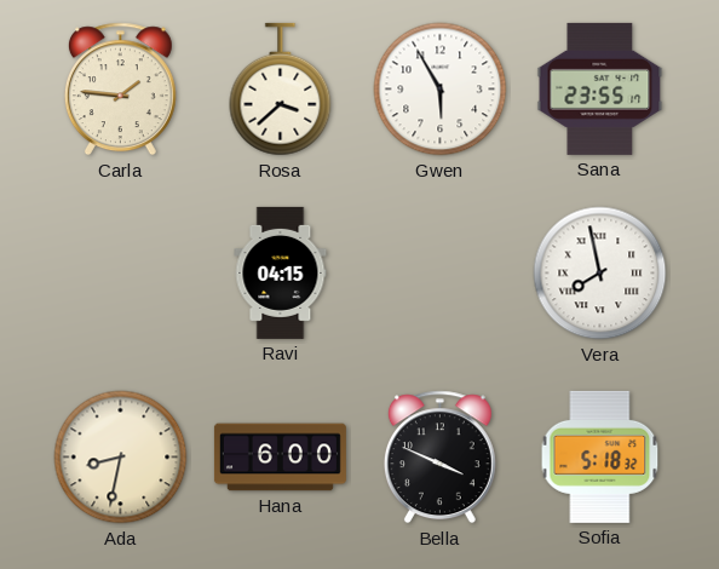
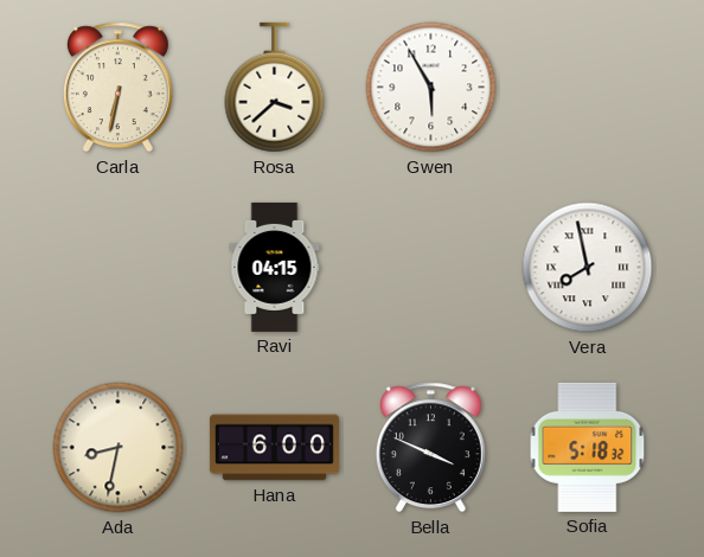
Carla: 1:46 -> 6:32
Sana: 23:55 -> none
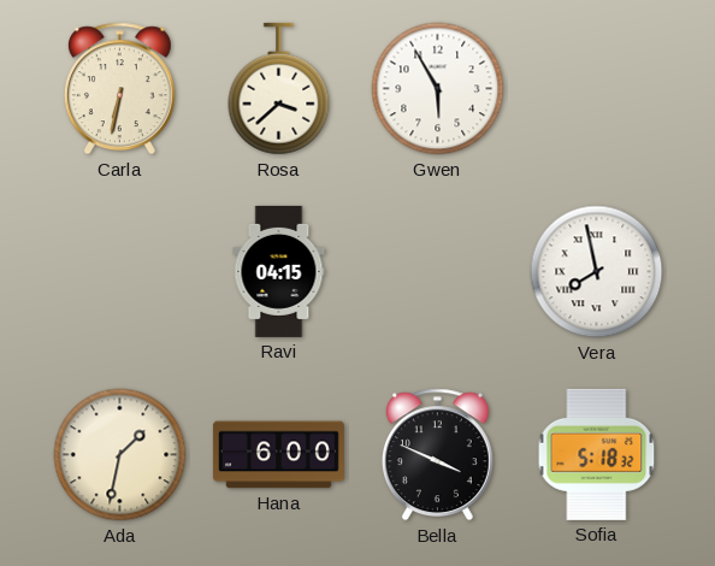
Ada: 8:32 -> 1:32
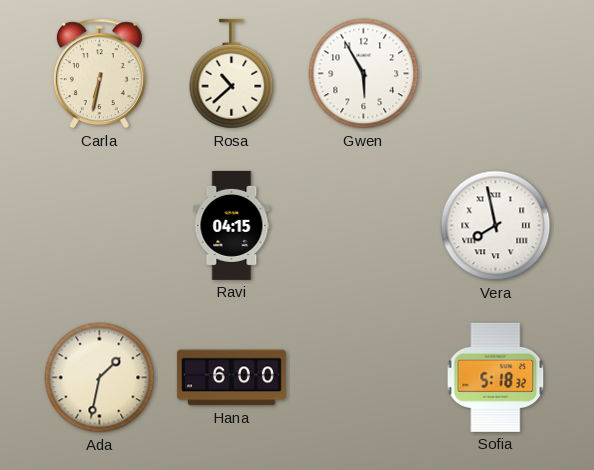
Rosa: 3:38 -> 10:38
Bella: 3:49 -> none
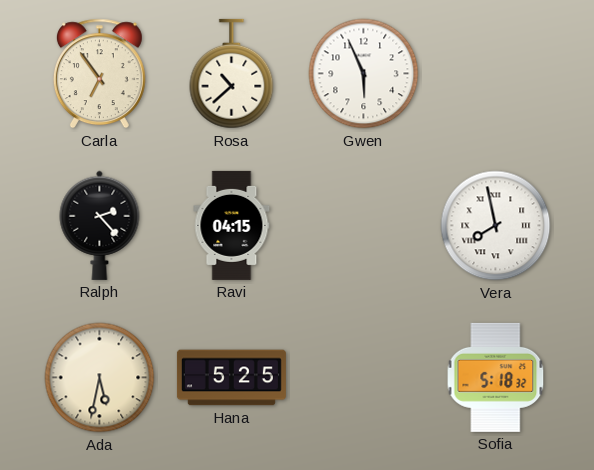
Carla: 6:32 -> 6:54
Gwen: 5:55 -> 5:56
Ralph: none -> 2:23
Ada: 1:32 -> 5:32
Hana: 6:00 -> 5:25
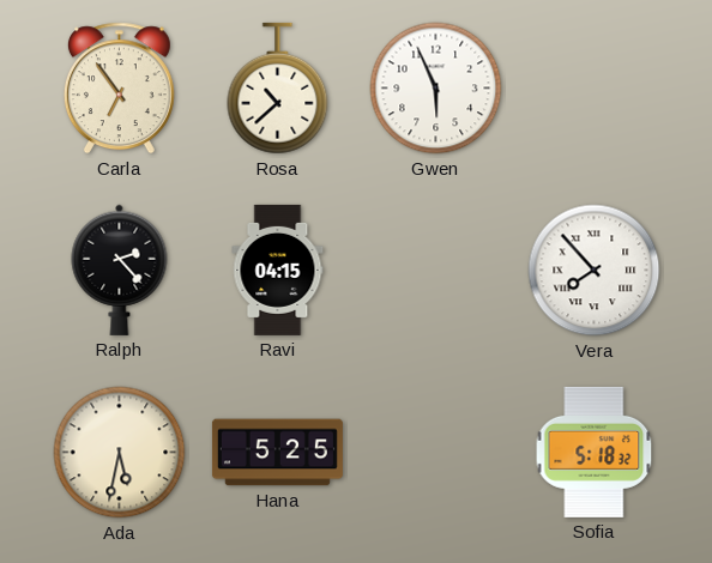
Vera: 7:58 -> 7:53
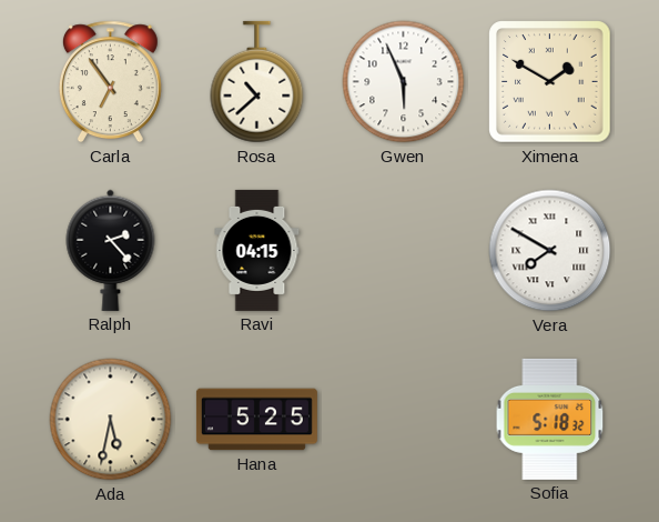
Ximena: none -> 1:50
Vera: 7:53 -> 7:50
